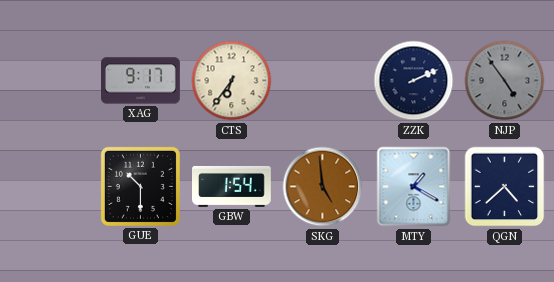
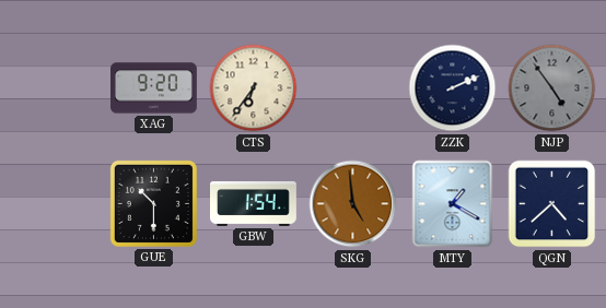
XAG: 9:17 -> 9:20
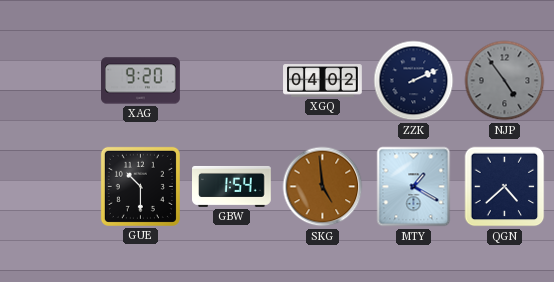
CTS: 6:36 -> none
XGQ: none -> 04:02
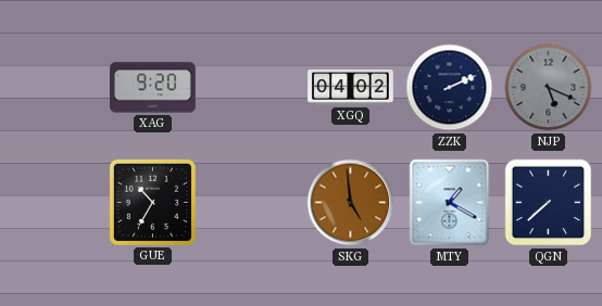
NJP: 4:54 -> 5:19
GUE: 10:30 -> 10:35
GBW: 1:54 -> none
QGN: 4:38 -> 7:38
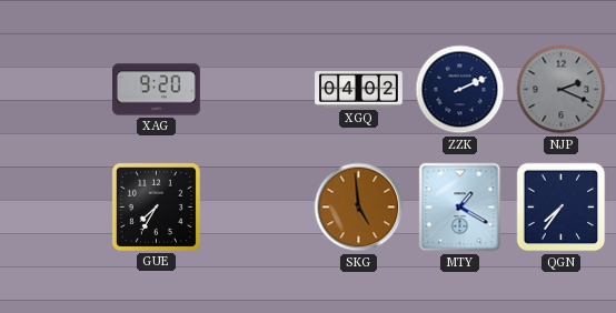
NJP: 5:19 -> 2:19
GUE: 10:35 -> 7:35
QGN: 7:38 -> 7:36
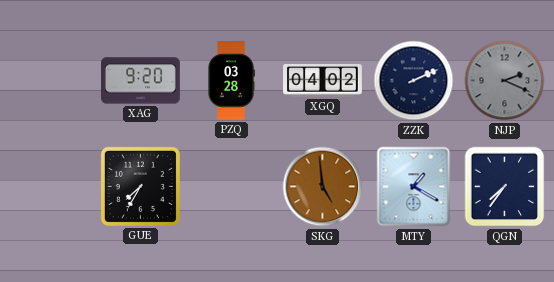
PZQ: none -> 03:28
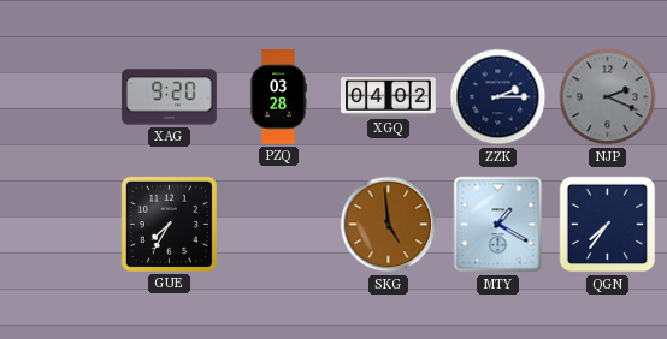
ZZK: 2:11 -> 2:15
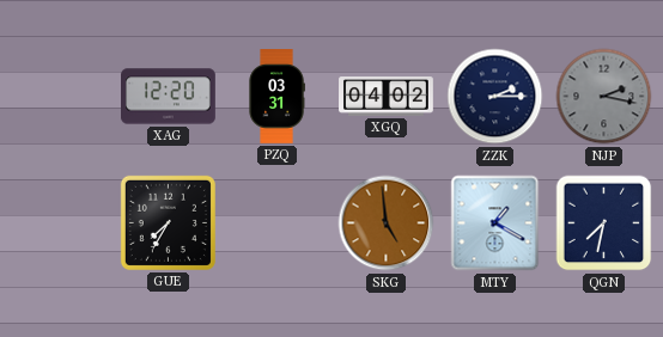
XAG: 9:20 -> 12:20
PZQ: 03:28 -> 03:31
NJP: 2:19 -> 2:17
QGN: 7:36 -> 7:32
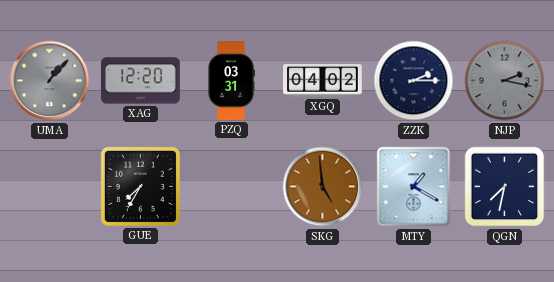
UMA: none -> 1:07
